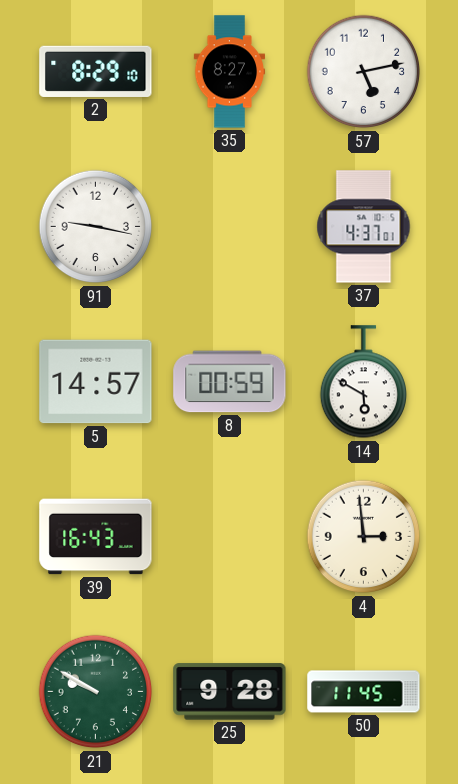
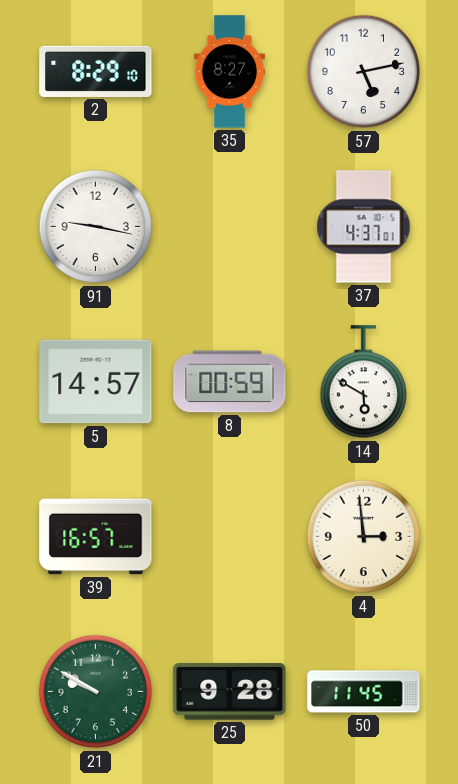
39: 16:43 -> 16:57
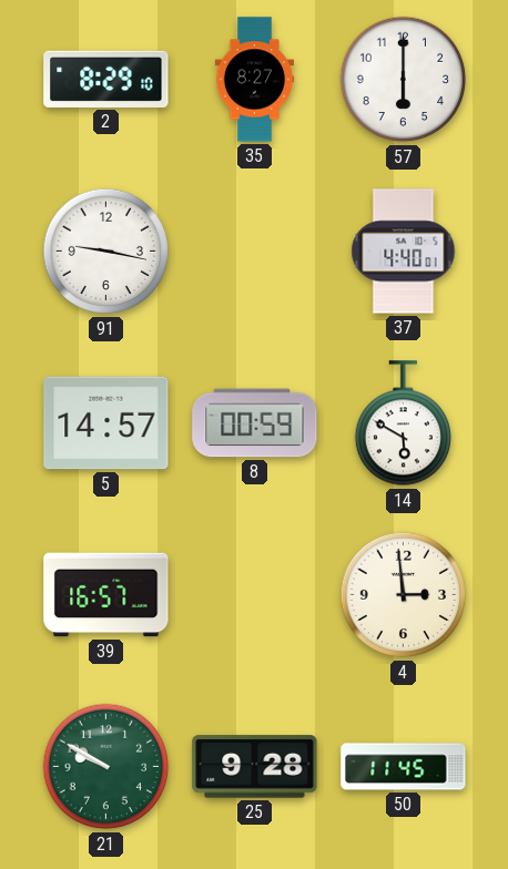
57: 5:13 -> 6:00
37: 4:37 -> 4:40
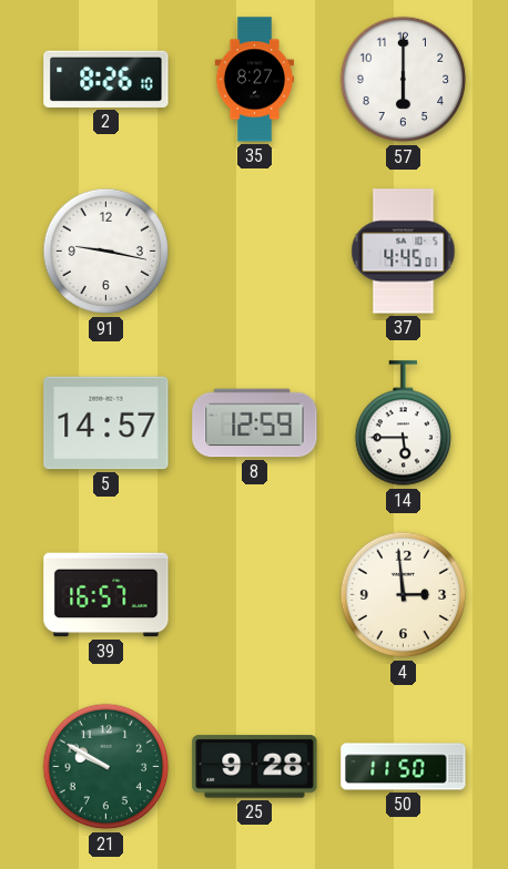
2: 8:29 -> 8:26
37: 4:40 -> 4:45
8: 00:59 -> 12:59
14: 5:50 -> 5:45
50: 11:45 -> 11:50
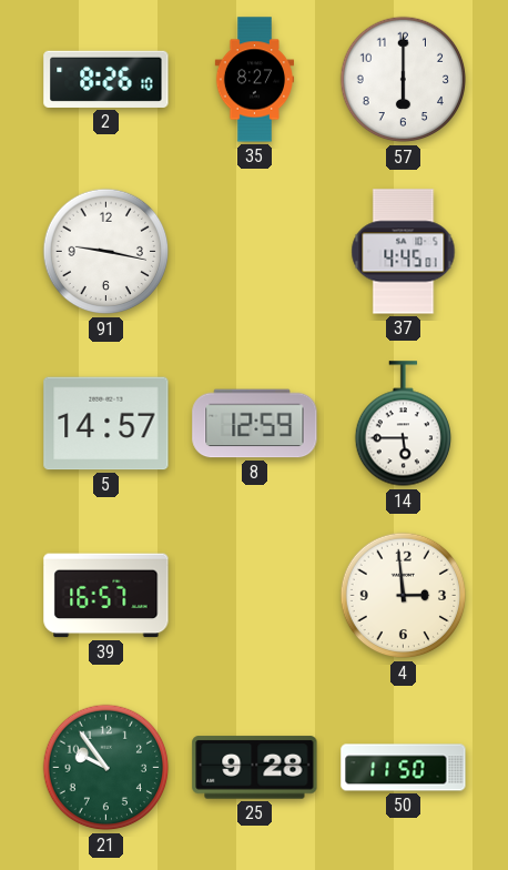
21: 9:50 -> 9:54
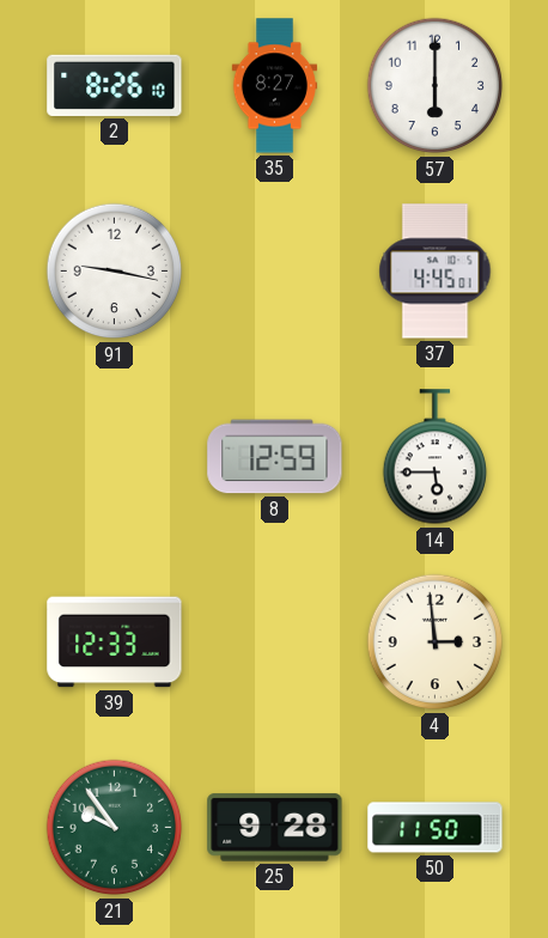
5: 14:57 -> none
39: 16:57 -> 12:33
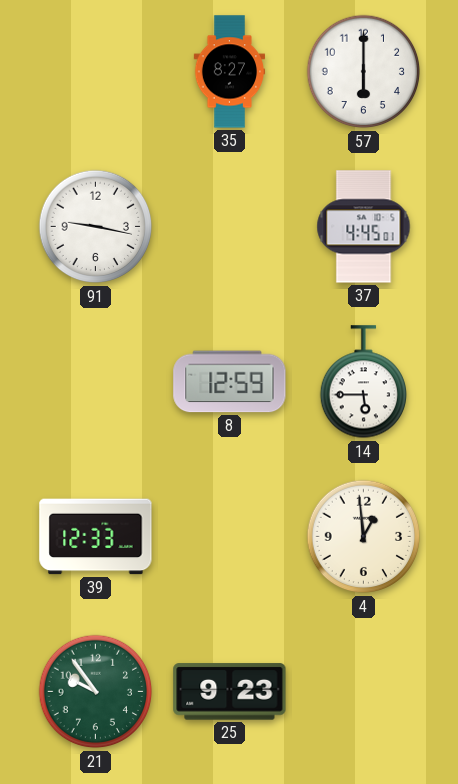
2: 8:26 -> none
4: 2:59 -> 12:59
25: 9:28 -> 9:23
50: 11:50 -> none
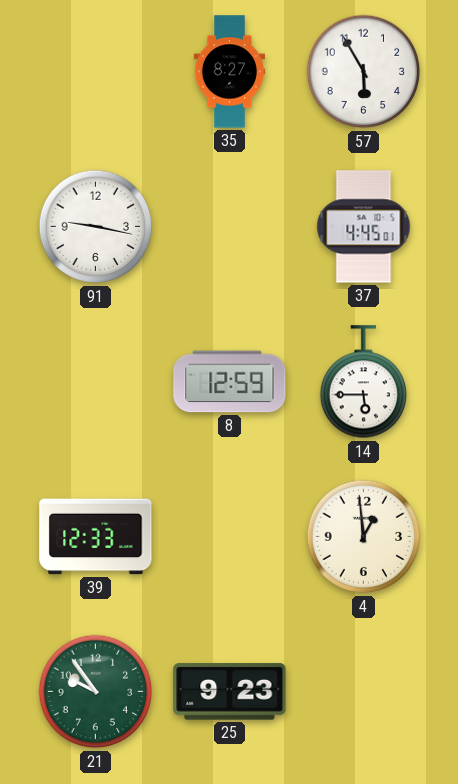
57: 6:00 -> 5:55
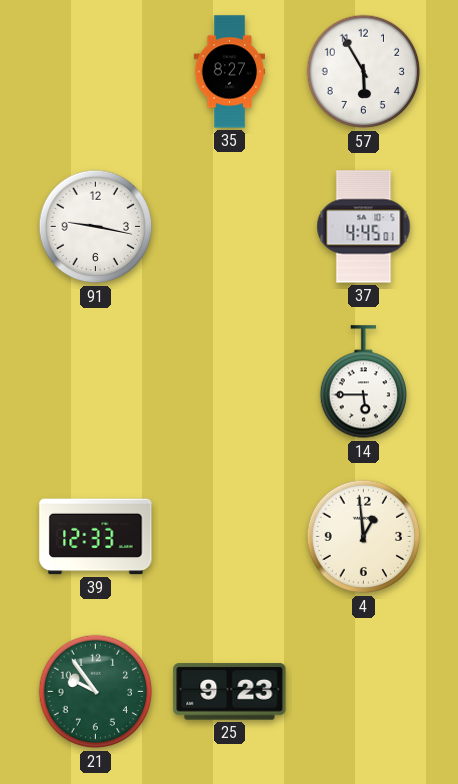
8: 12:59 -> none
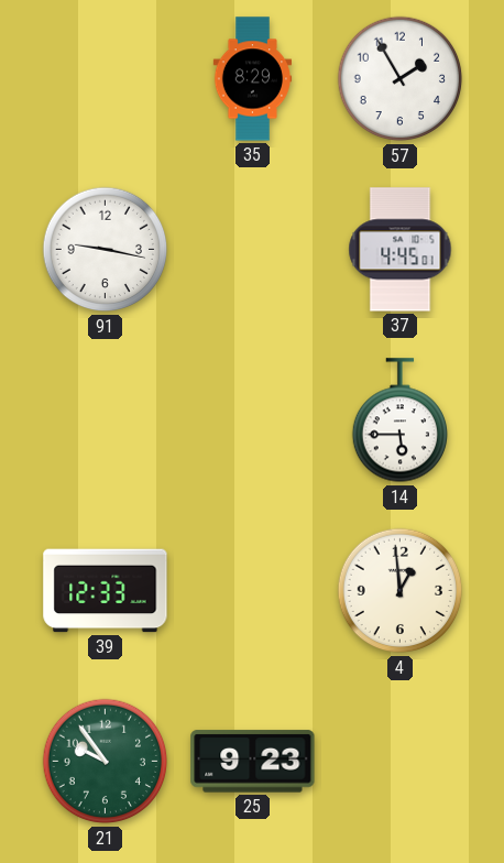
35: 8:27 -> 8:29
57: 5:55 -> 1:55
